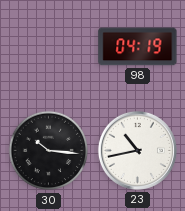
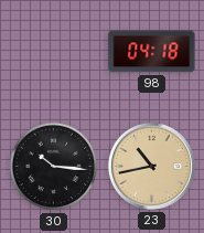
98: 04:19 -> 04:18
23 dial: white -> champagne
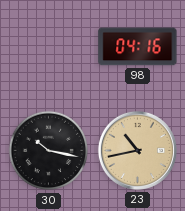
98: 04:18 -> 04:16
30: 10:16 -> 10:17
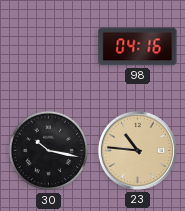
23: 10:43 -> 10:46
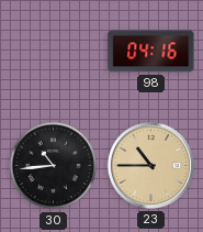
30: 10:17 -> 10:44
23: 10:46 -> 10:45
